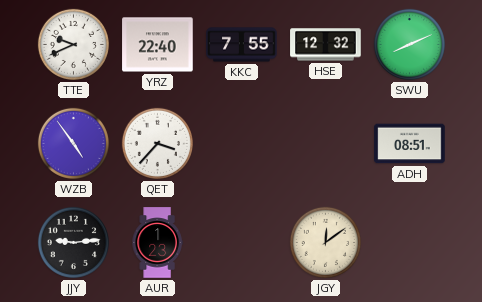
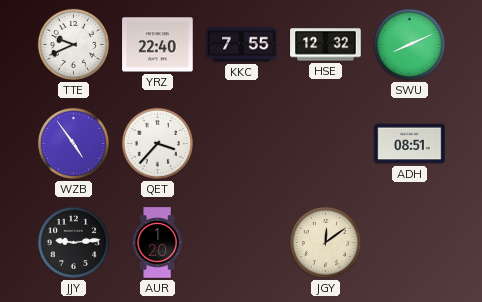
AUR: 1:23 -> 1:20
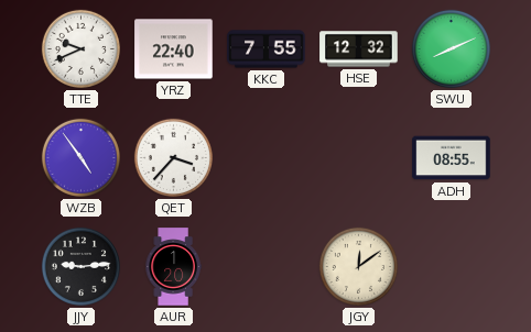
ADH: 08:51 -> 08:55
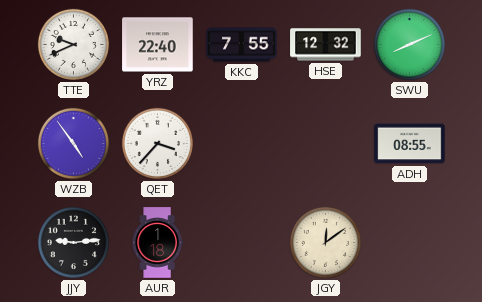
AUR: 1:20 -> 1:18
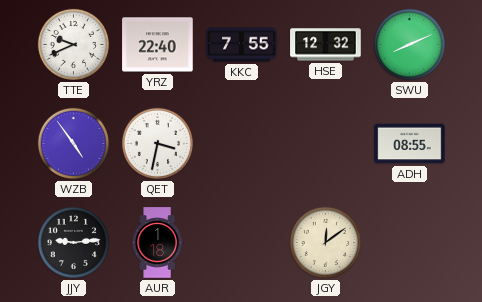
QET: 3:37 -> 3:32
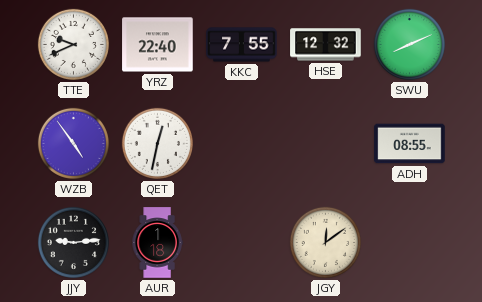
QET: 3:32 -> 12:32
